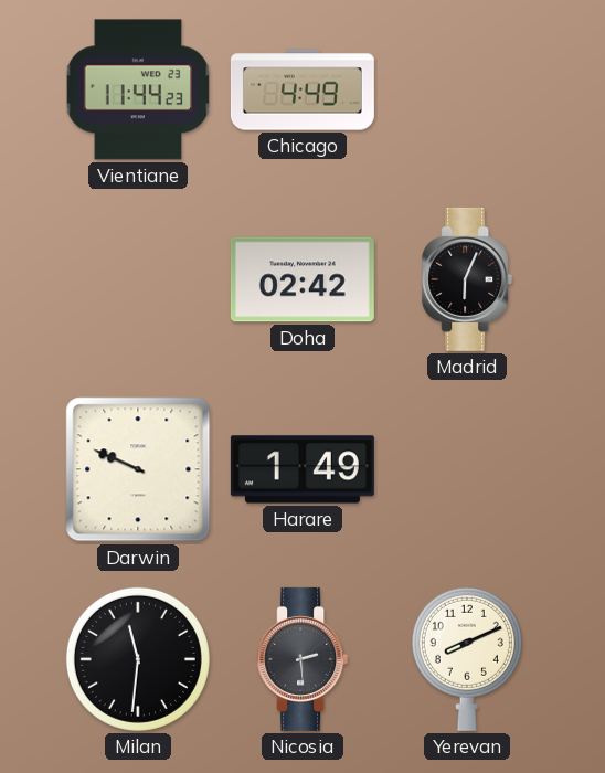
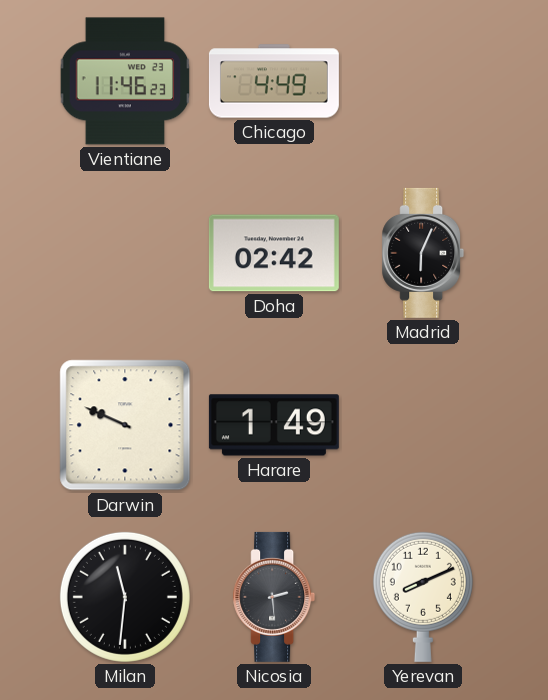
Vientiane: 11:44 -> 11:46
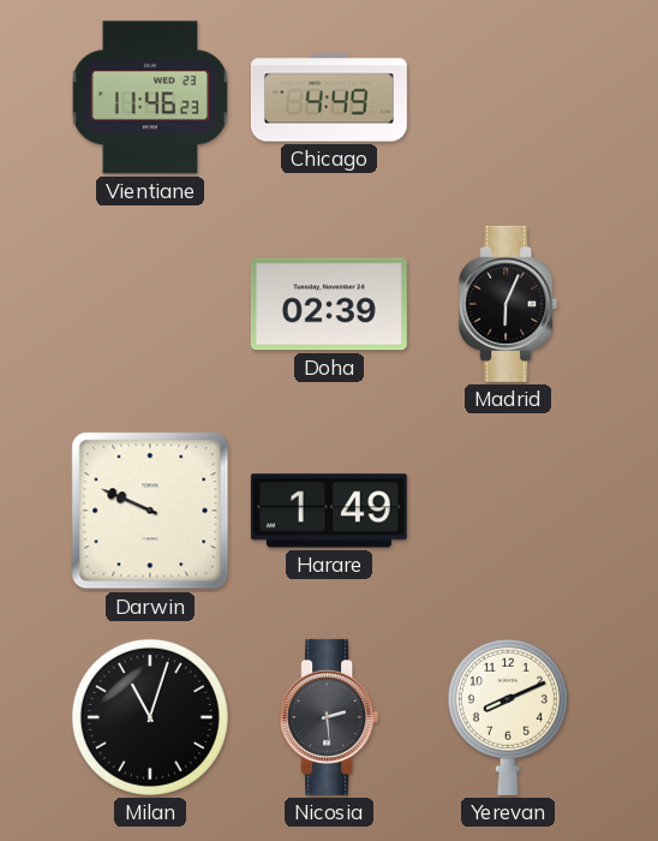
Doha: 02:42 -> 02:39
Milan: 11:31 -> 11:03
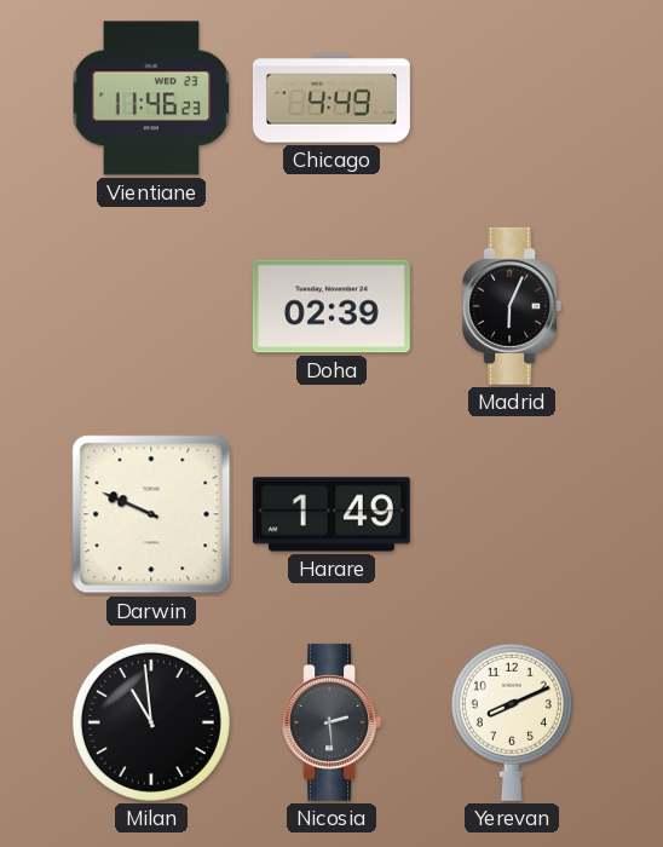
Milan: 11:03 -> 10:59
